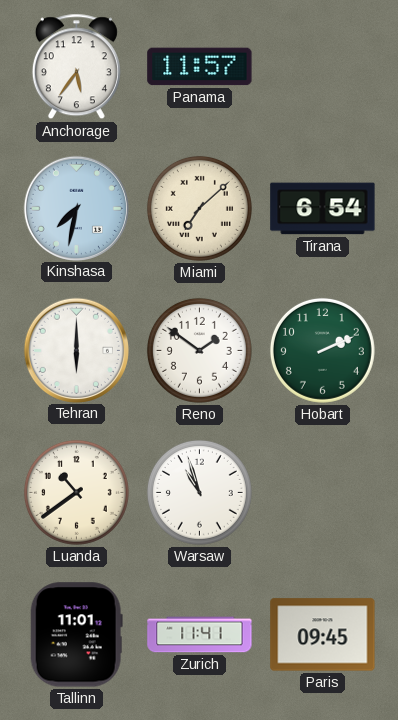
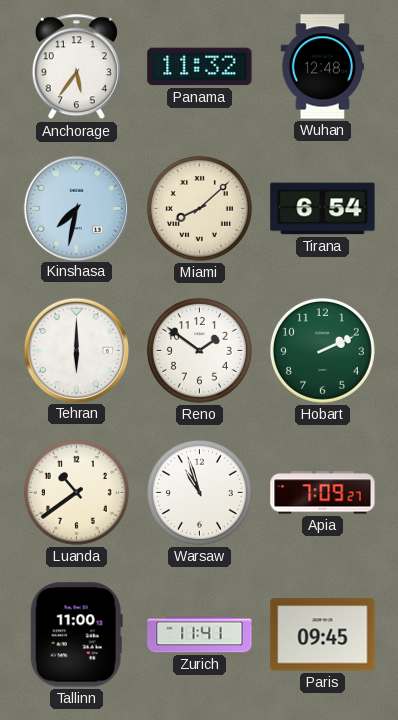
Panama: 11:57 -> 11:32
Wuhan: none -> 12:48
Miami: 7:08 -> 8:08
Apia: none -> 7:09
Tallinn: 11:01 -> 11:00
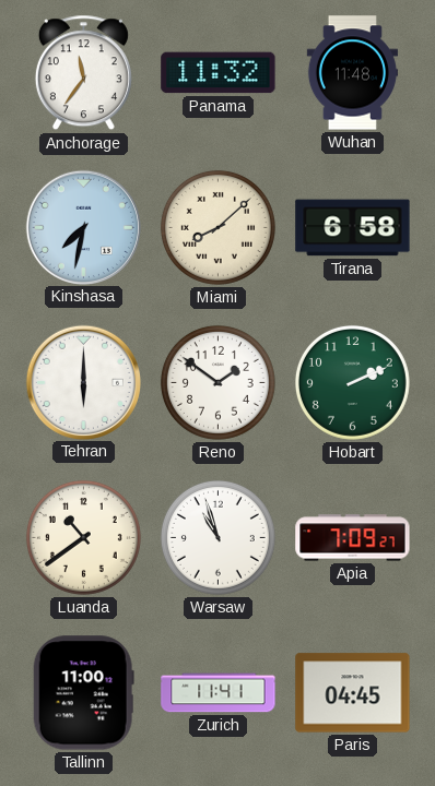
Anchorage: 5:36 -> 11:36
Wuhan: 12:48 -> 11:48
Tirana: 6:54 -> 6:58
Paris: 09:45 -> 04:45
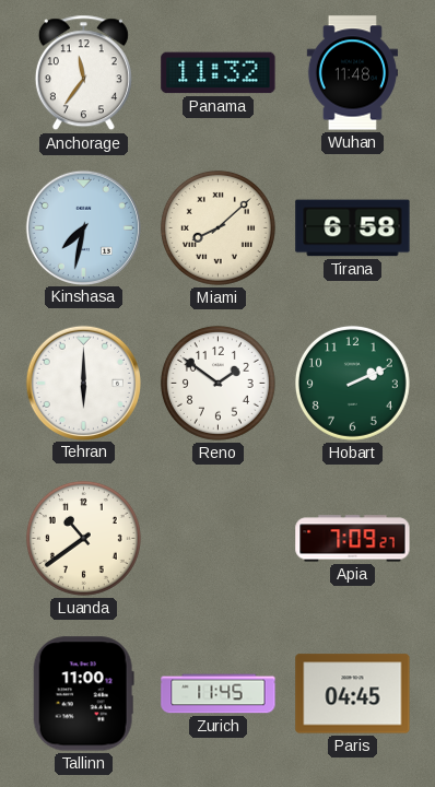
Warsaw: 10:57 -> none
Zurich: 11:41 -> 11:45
